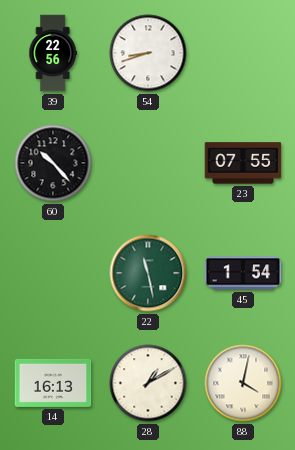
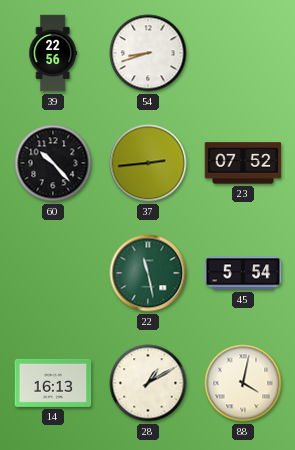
37: none -> 2:44
23: 07:55 -> 07:52
45: 1:54 -> 5:54
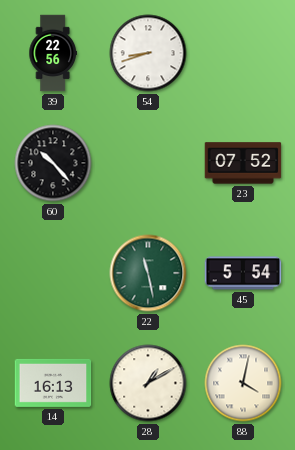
37: 2:44 -> none
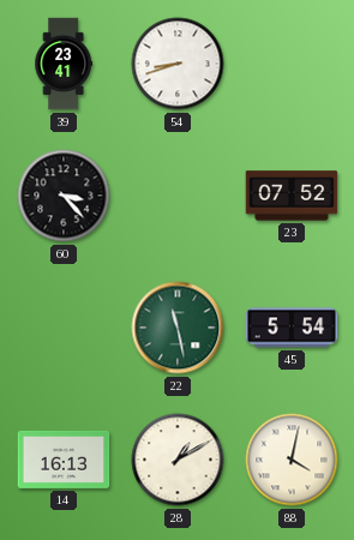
39: 22:56 -> 23:41
60: 10:23 -> 3:23
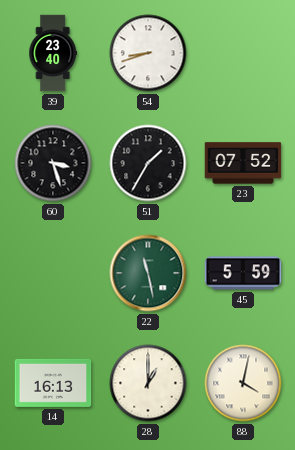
39: 23:41 -> 23:40
60: 3:23 -> 3:27
51: none -> 1:35
45: 5:54 -> 5:59
28: 1:10 -> 1:00
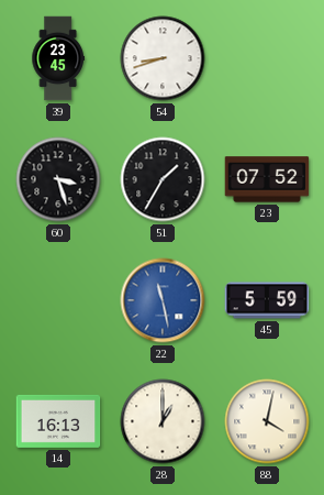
39: 23:40 -> 23:45
22 dial: green -> blue
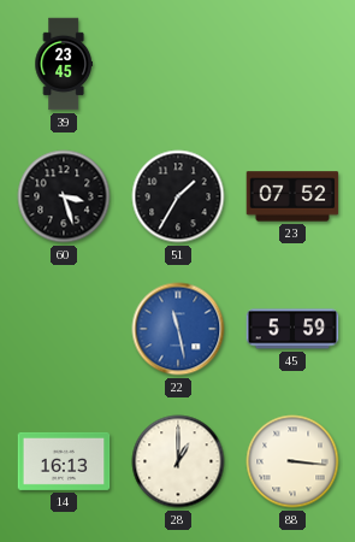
54: 8:42 -> none
88: 4:02 -> 3:16
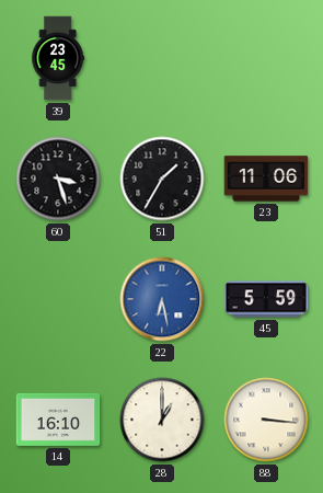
23: 07:52 -> 11:06
22: 11:28 -> 6:28
14: 16:13 -> 16:10
